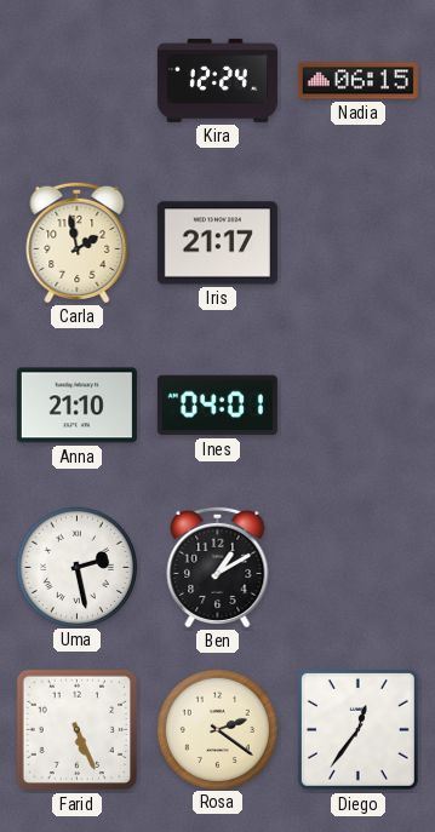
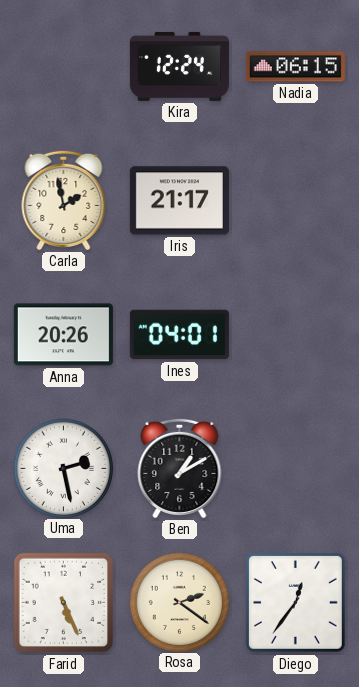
Anna: 21:10 -> 20:26
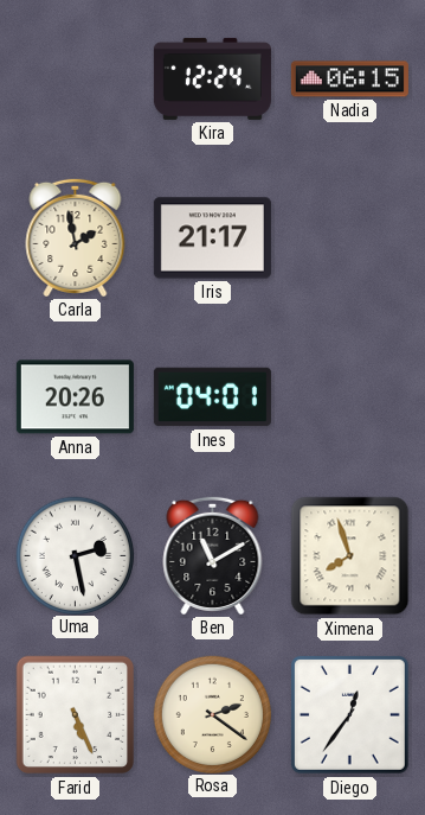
Ben: 1:10 -> 11:10
Ximena: none -> 7:57
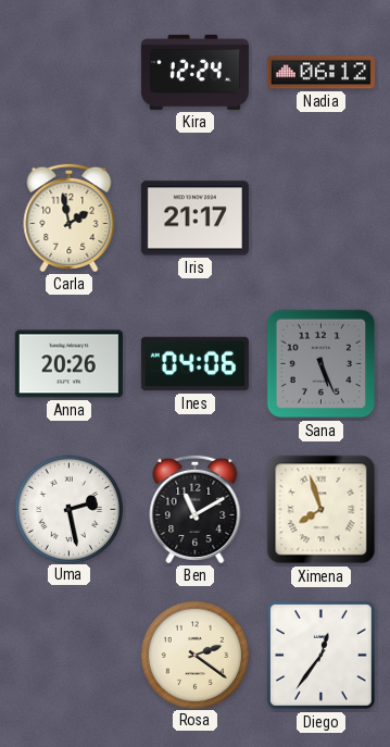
Nadia: 06:15 -> 06:12
Ines: 04:01 -> 04:06
Sana: none -> 5:26
Farid: 5:26 -> none
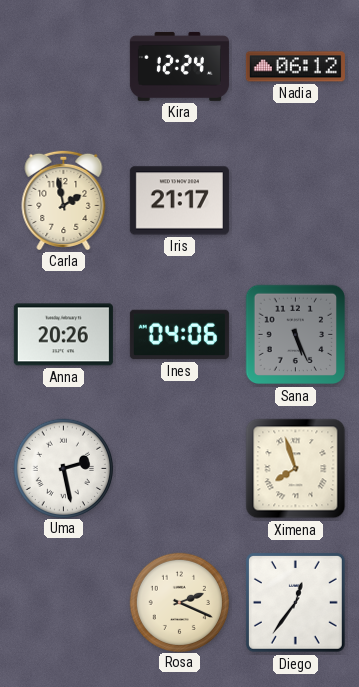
Ben: 11:10 -> none
Rosa: 2:21 -> 2:19
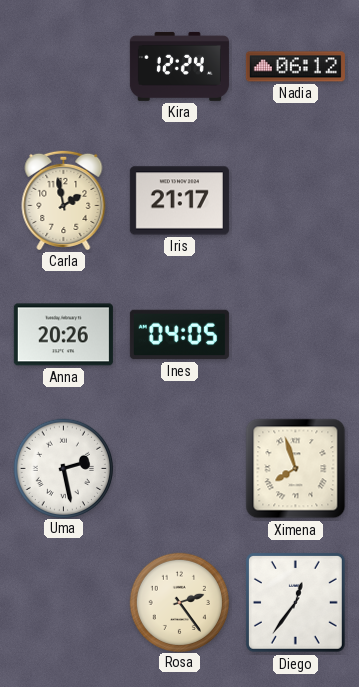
Ines: 04:06 -> 04:05
Sana: 5:26 -> none
Rosa: 2:19 -> 2:24
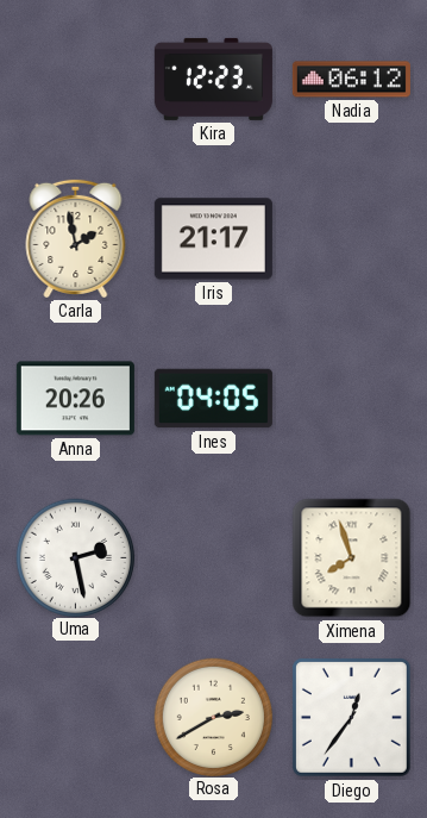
Kira: 12:24 -> 12:23
Rosa: 2:24 -> 2:40
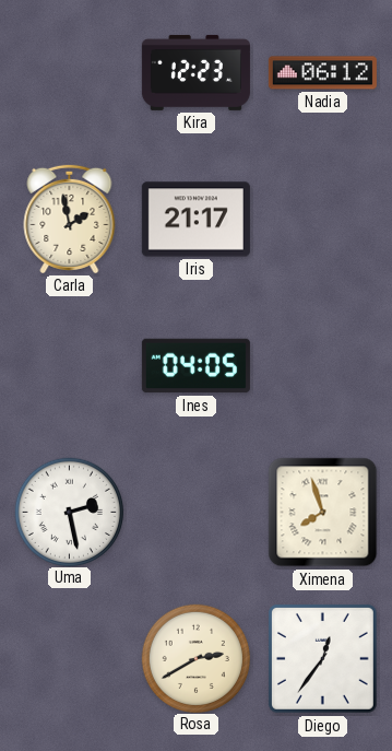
Anna: 20:26 -> none
